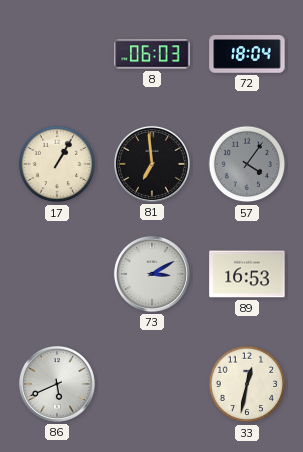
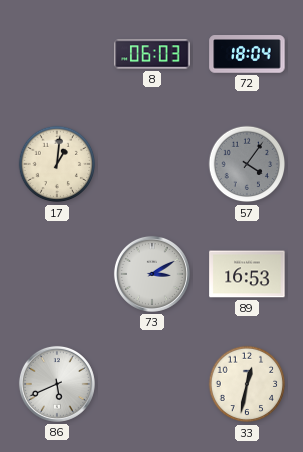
17: 1:05 -> 1:01
81: 6:59 -> none
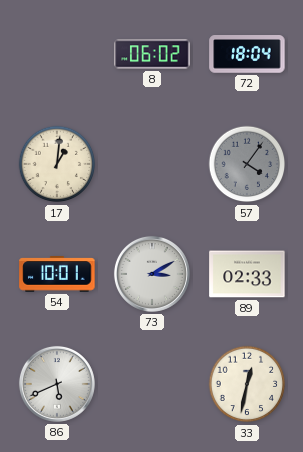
8: 06:03 -> 06:02
54: none -> 10:01
89: 16:53 -> 02:33
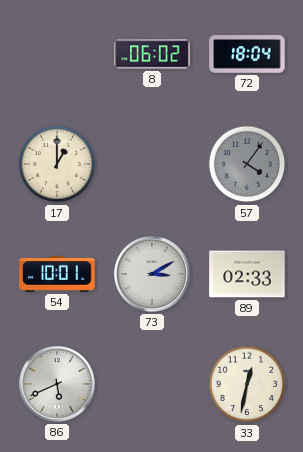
17: 1:01 -> 1:00
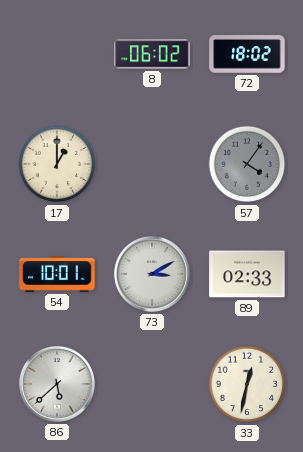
72: 18:04 -> 18:02
86: 5:41 -> 5:38
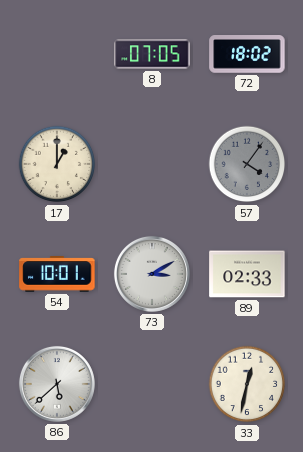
8: 06:02 -> 07:05
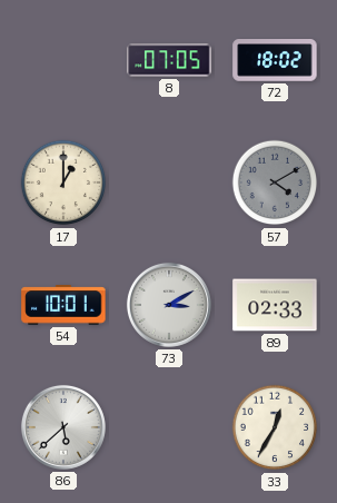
57: 4:06 -> 4:10
33: 12:32 -> 12:35
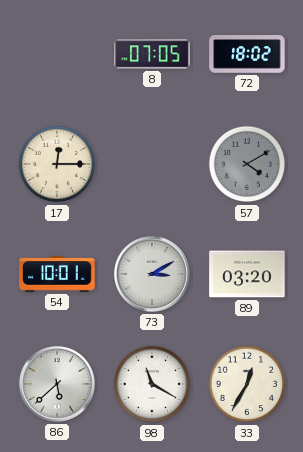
17: 1:00 -> 12:15
89: 02:33 -> 03:20
98: none -> 11:20
